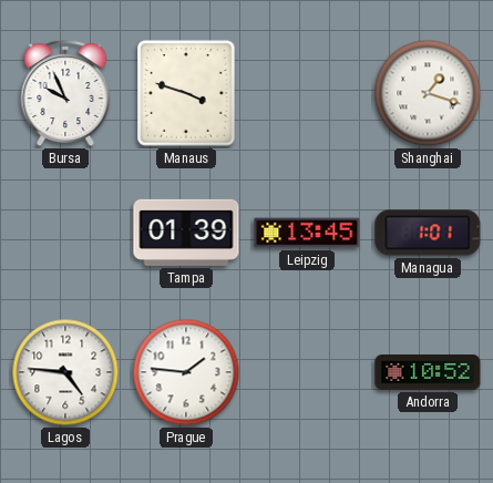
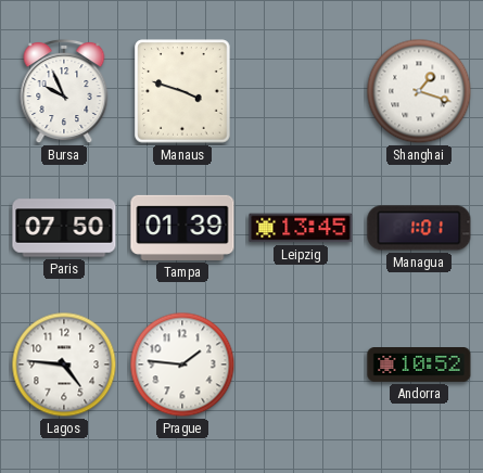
Paris: none -> 07:50
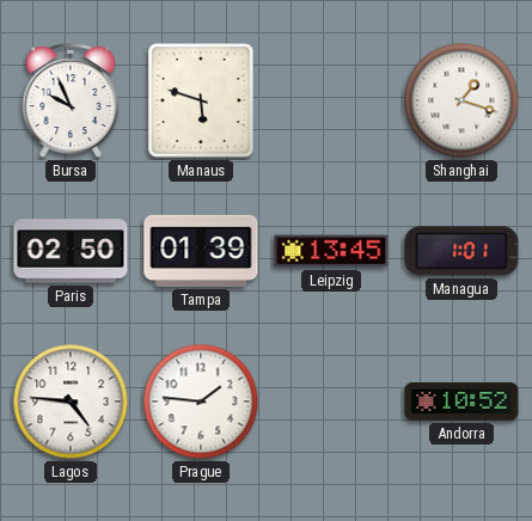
Manaus: 3:48 -> 5:48
Paris: 07:50 -> 02:50
